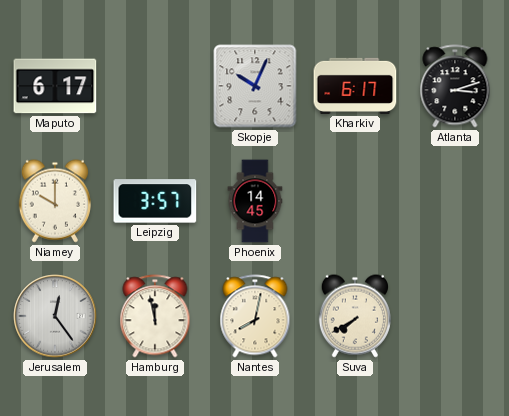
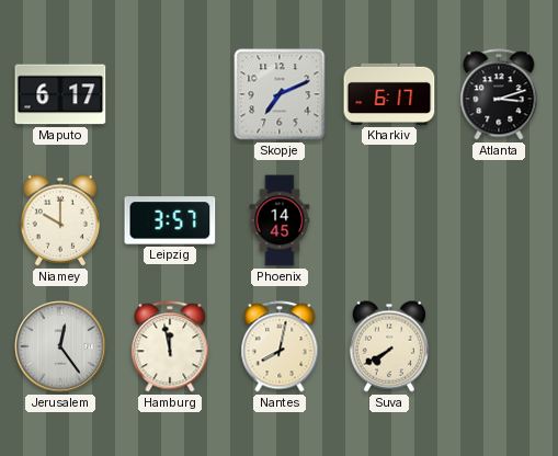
Skopje: 10:04 -> 7:11
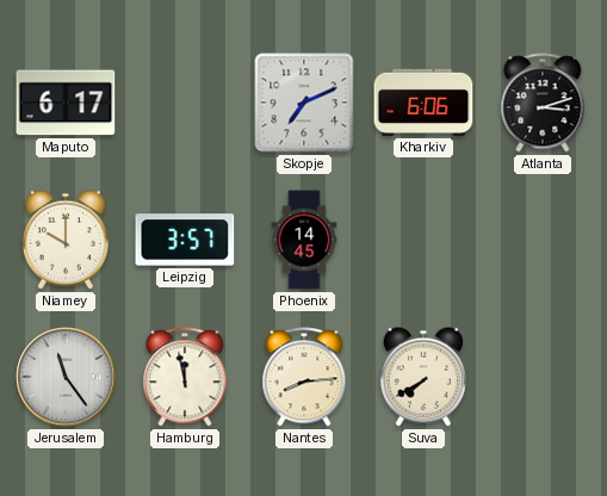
Kharkiv: 6:17 -> 6:06
Jerusalem: 12:24 -> 11:24
Nantes: 8:02 -> 8:14
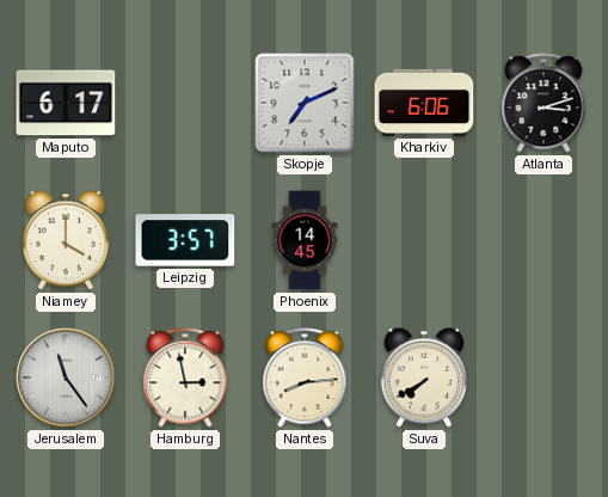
Niamey: 10:00 -> 4:00
Hamburg: 11:58 -> 2:58
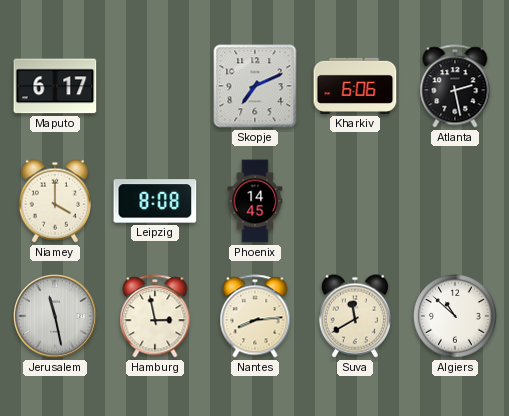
Atlanta: 3:12 -> 2:28
Leipzig: 3:57 -> 8:08
Jerusalem: 11:24 -> 11:28
Suva: 7:40 -> 11:40
Algiers: none -> 10:52
